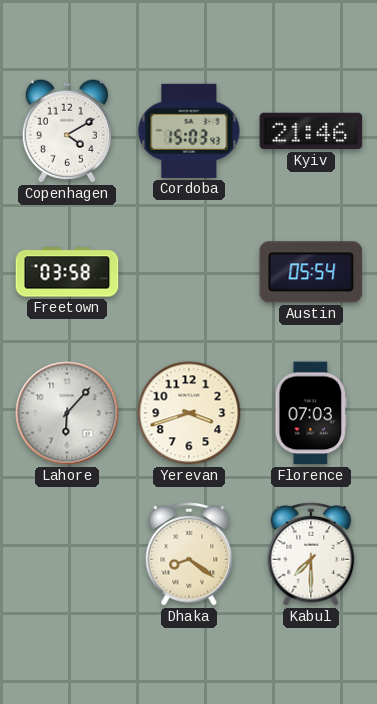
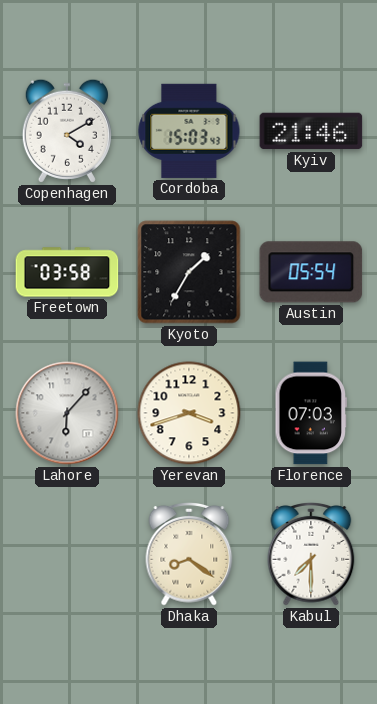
Kyoto: none -> 1:35
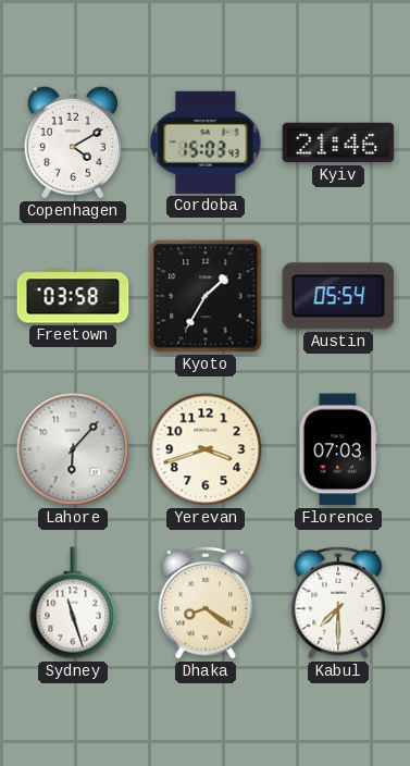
Sydney: none -> 11:27
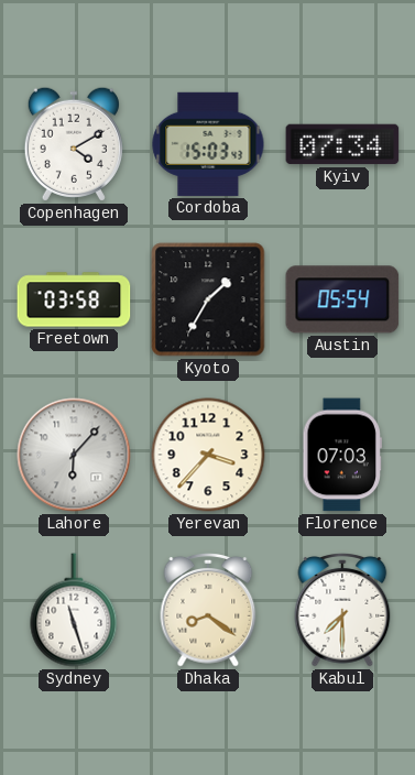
Kyiv: 21:46 -> 07:34
Yerevan: 3:42 -> 3:37
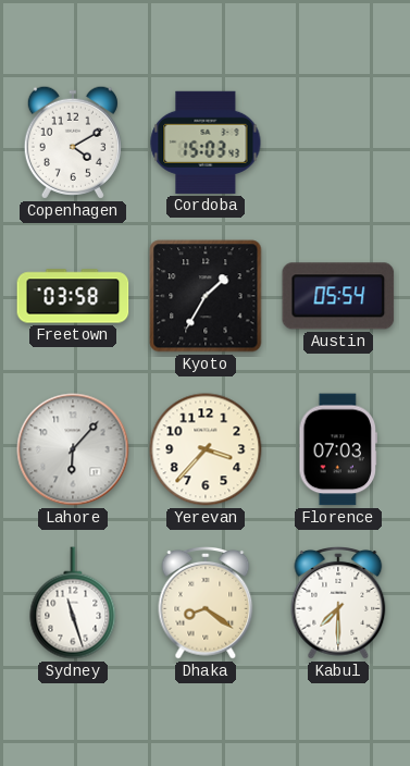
Kyiv: 07:34 -> none
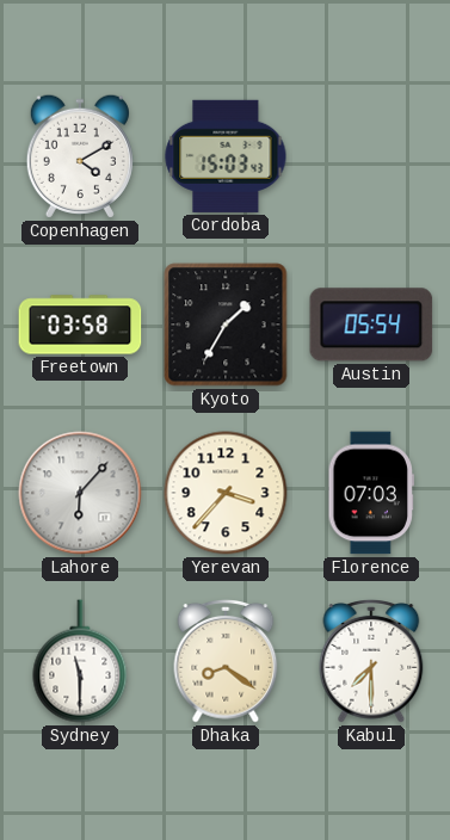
Sydney: 11:27 -> 11:30
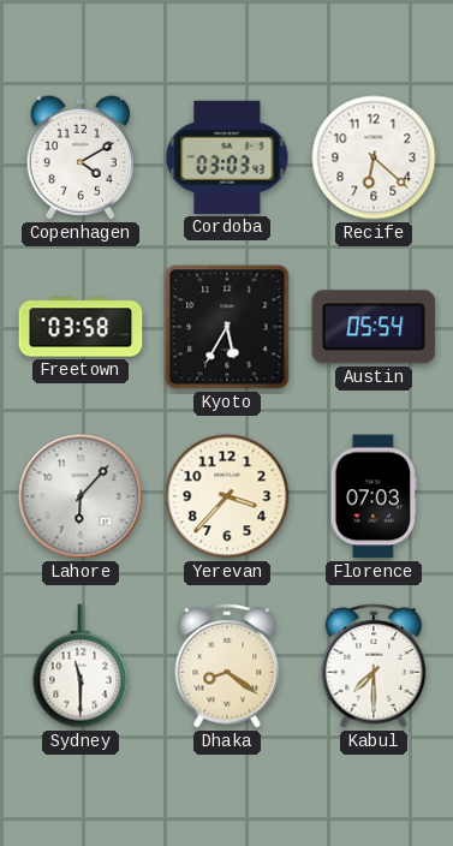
Cordoba: 15:03 -> 03:03
Recife: none -> 6:22
Kyoto: 1:35 -> 5:35
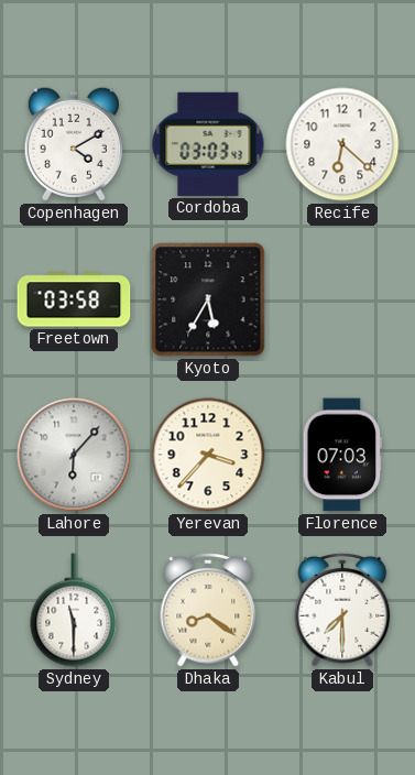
Austin: 05:54 -> none
